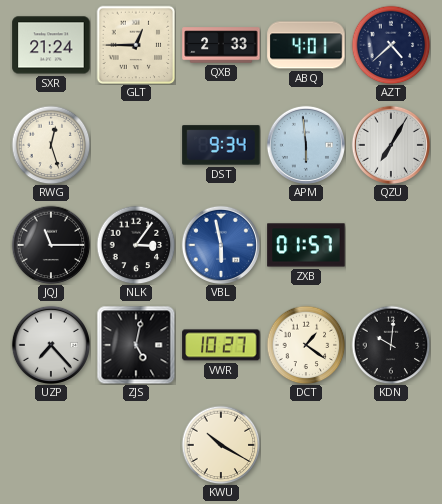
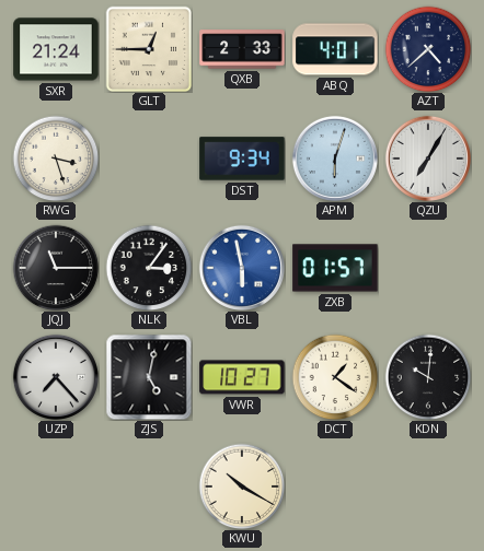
RWG: 12:27 -> 3:27
APM: 5:59 -> 6:03
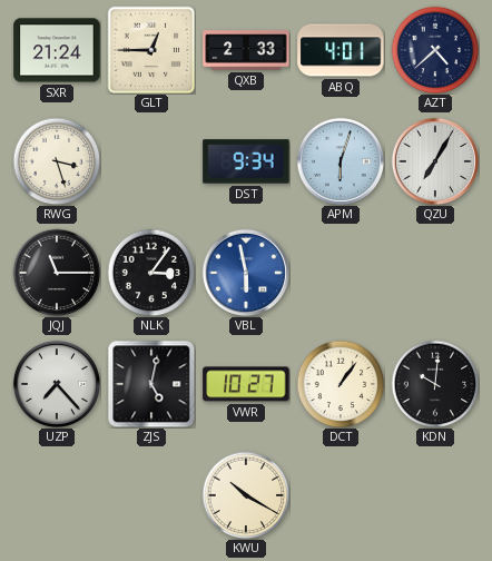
ZXB: 01:57 -> none
DCT: 1:21 -> 1:06
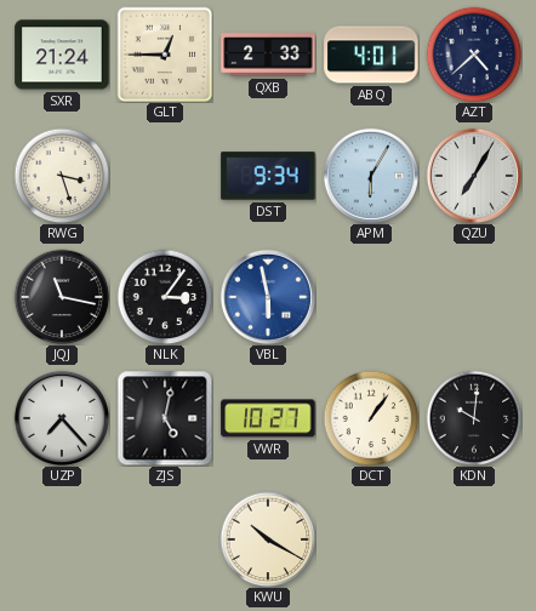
APM: 6:03 -> 6:05
JQJ: 11:15 -> 11:17
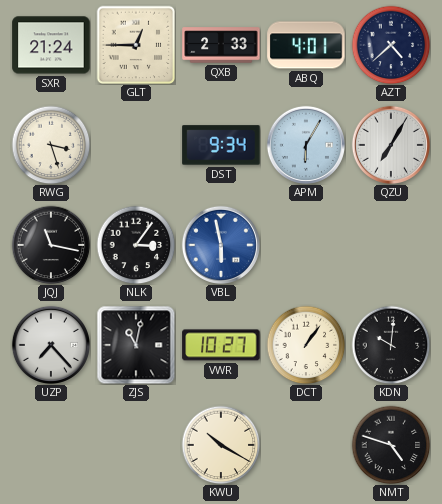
ZJS: 5:02 -> 11:02
NMT: none -> 4:48
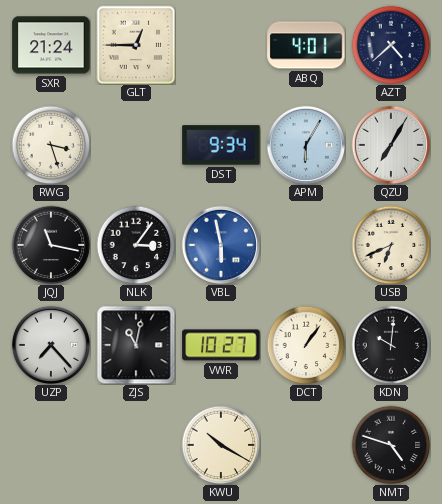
QXB: 2:33 -> none
USB: none -> 6:41
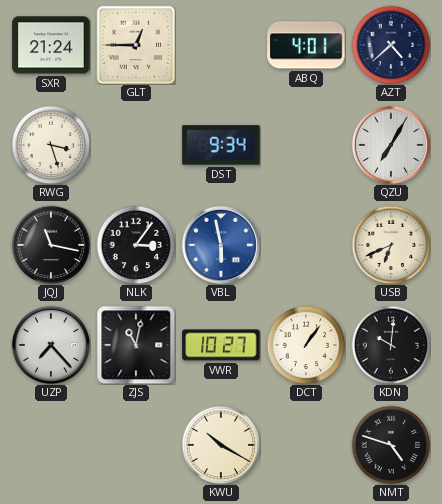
APM: 6:05 -> none
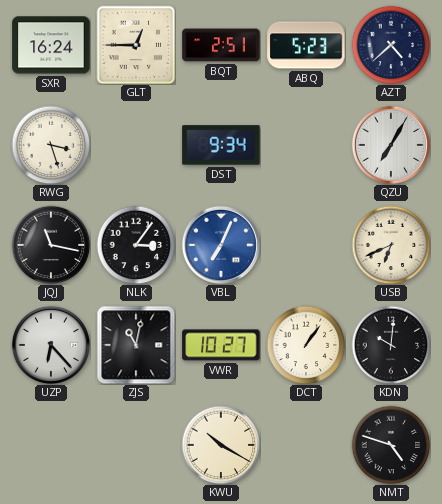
SXR: 21:24 -> 16:24
BQT: none -> 2:51
ABQ: 4:01 -> 5:23
VBL: 5:58 -> 7:04
UZP: 7:23 -> 6:23
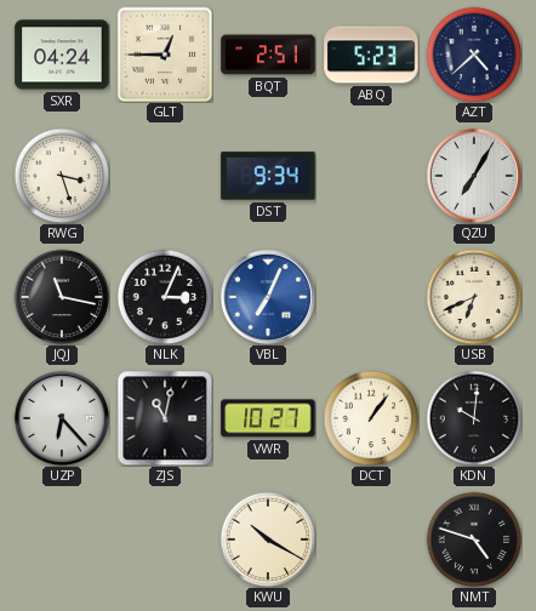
SXR: 16:24 -> 04:24
NLK: 3:06 -> 3:04
